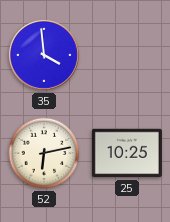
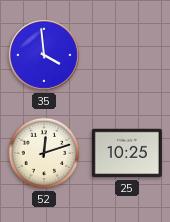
52: 6:13 -> 12:12
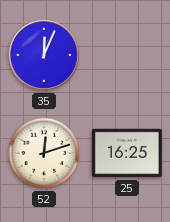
35: 3:59 -> 12:04
25: 10:25 -> 16:25
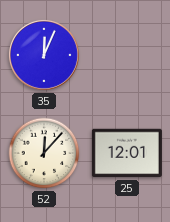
52: 12:12 -> 12:07
25: 16:25 -> 12:01
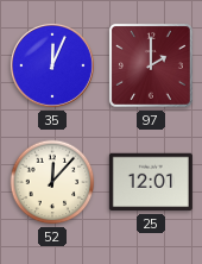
97: none -> 2:00
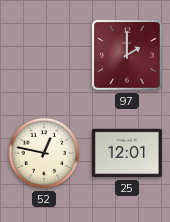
35: 12:04 -> none
52: 12:07 -> 12:47
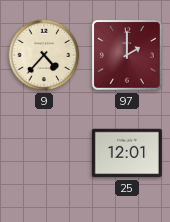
9: none -> 4:37
52: 12:47 -> none
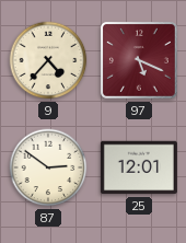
97: 2:00 -> 5:19
87: none -> 2:51
